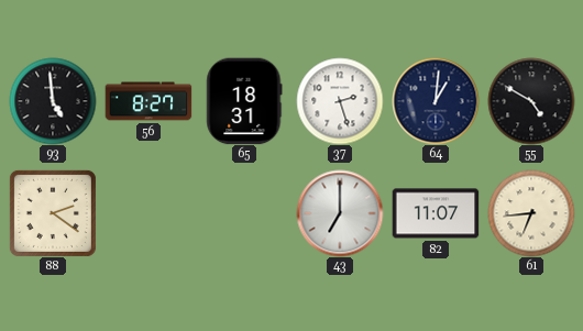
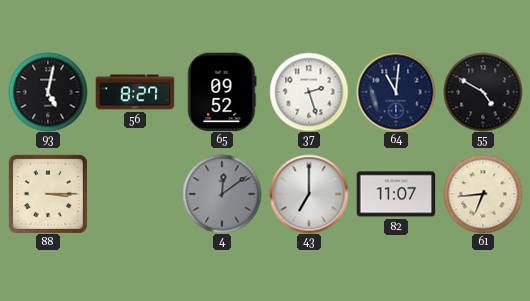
93: 4:59 -> 5:02
65: 18:31 -> 09:52
64: 1:01 -> 11:01
88: 2:21 -> 3:15
4: none -> 12:09
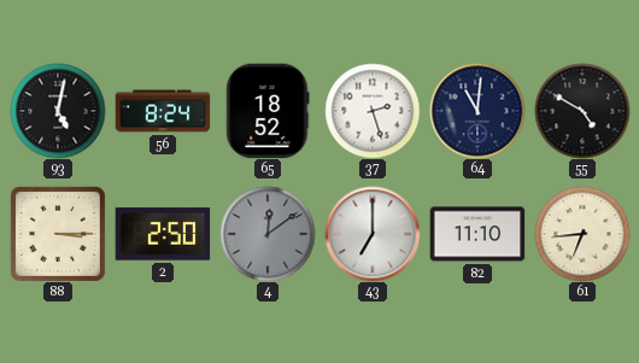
56: 8:27 -> 8:24
65: 09:52 -> 18:52
2: none -> 2:50
82: 11:07 -> 11:10
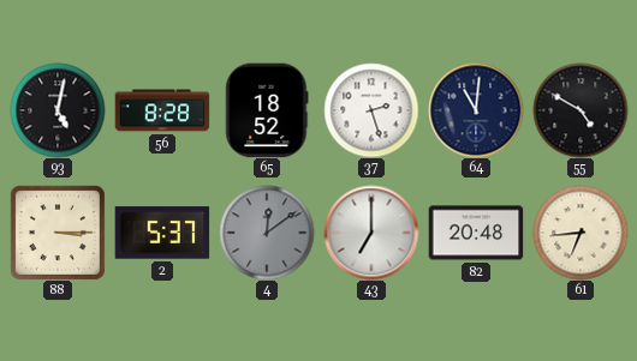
56: 8:24 -> 8:28
2: 2:50 -> 5:37
82: 11:10 -> 20:48
